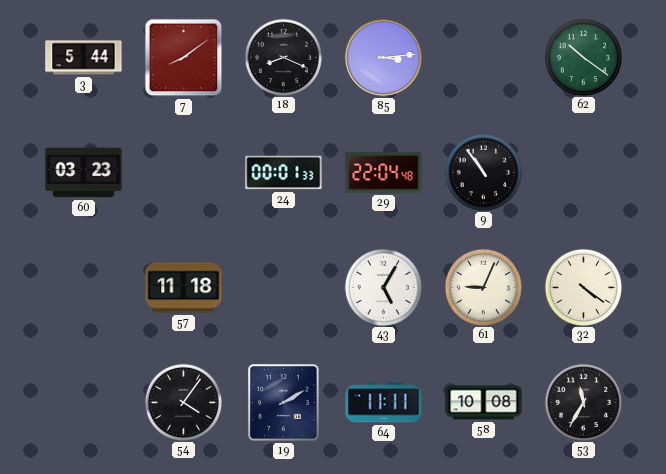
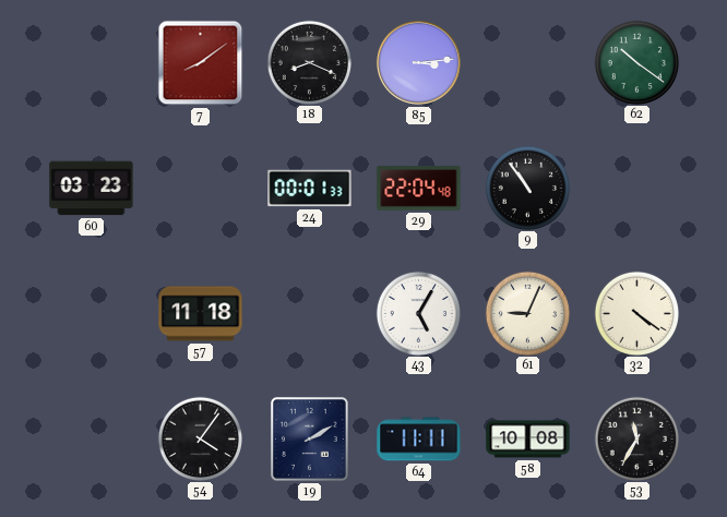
3: 5:44 -> none
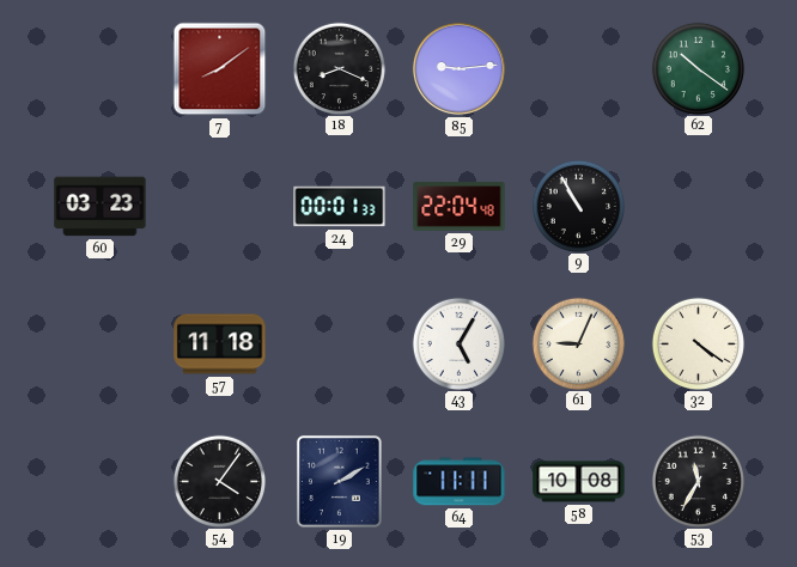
85: 3:14 -> 9:14
9: 10:54 -> 10:55
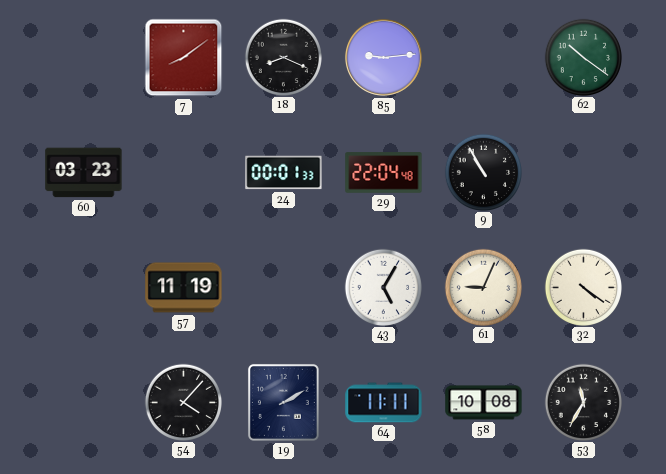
57: 11:18 -> 11:19
54: 4:06 -> 4:07
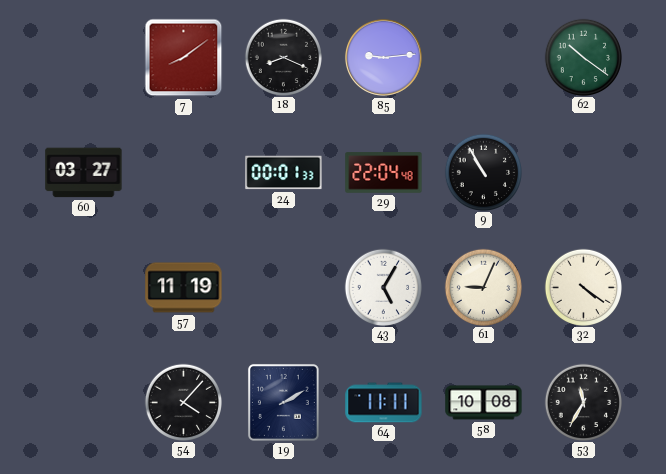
60: 03:23 -> 03:27
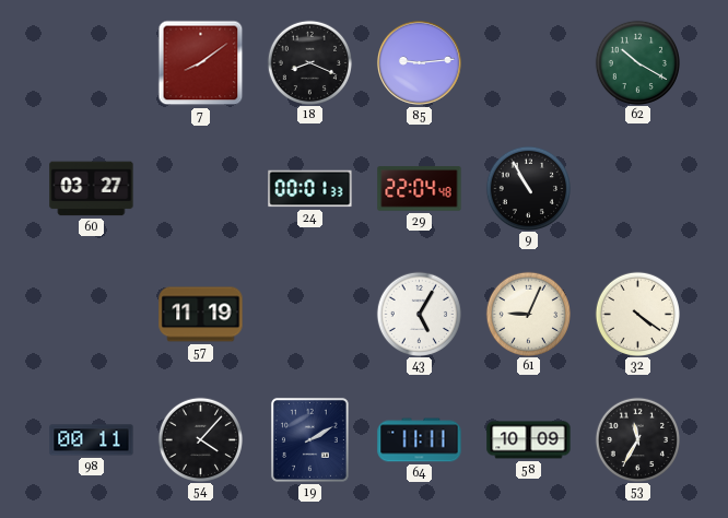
62: 10:21 -> 10:20
98: none -> 00:11
58: 10:08 -> 10:09
